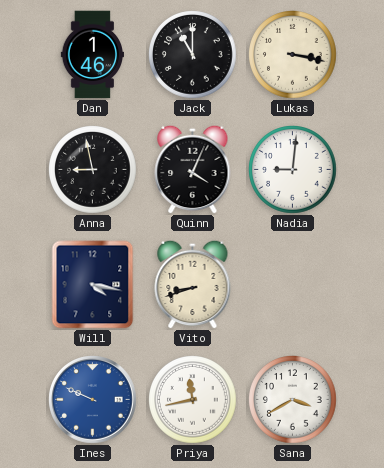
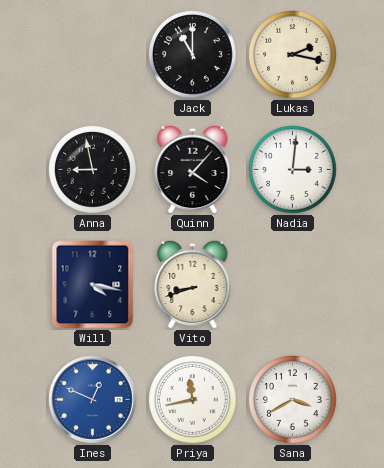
Dan: 1:46 -> none
Lukas: 3:17 -> 2:17
Quinn: 4:04 -> 4:07
Nadia: 9:01 -> 3:01
Ines: 9:49 -> 12:49
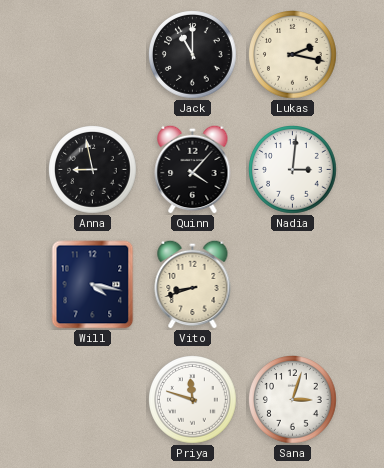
Ines: 12:49 -> none
Priya: 11:43 -> 11:48
Sana: 3:40 -> 3:03
